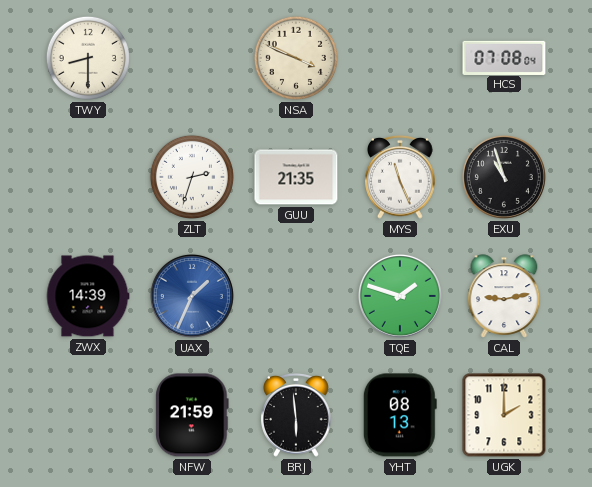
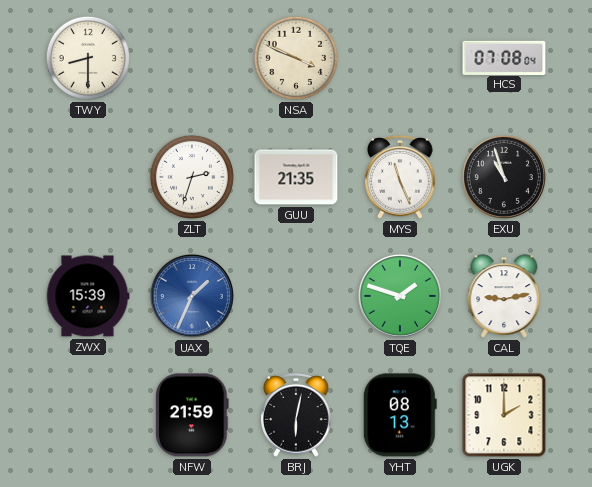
ZWX: 14:39 -> 15:39
BRJ: 5:59 -> 6:02
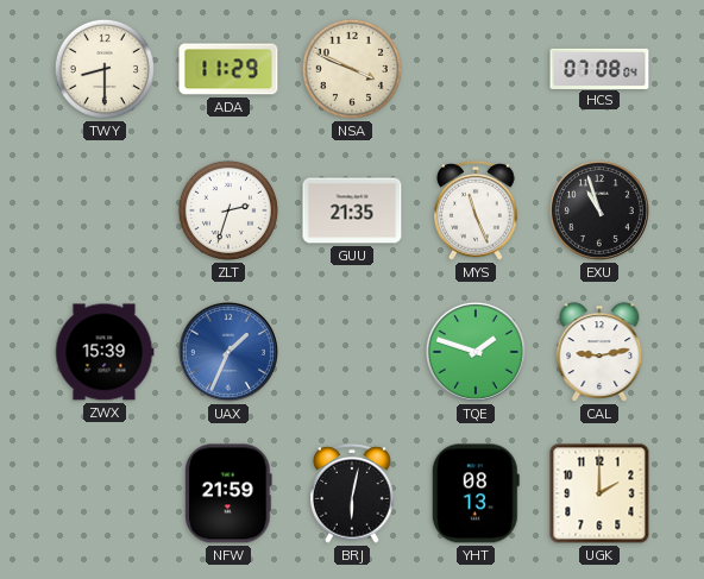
ADA: none -> 11:29
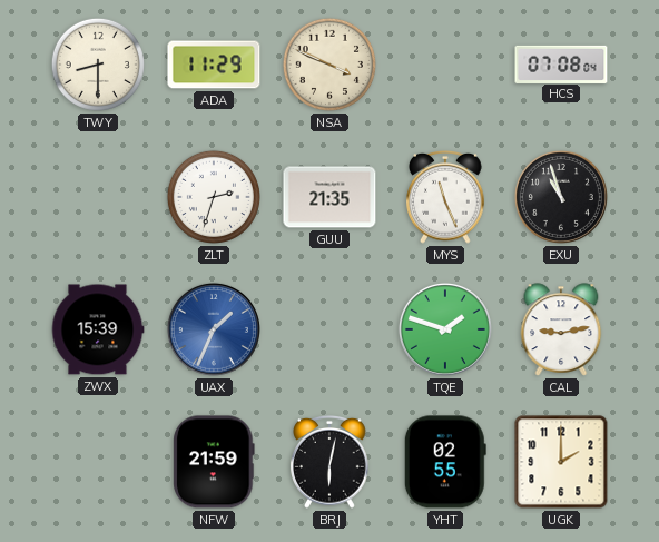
YHT: 08:13 -> 02:55
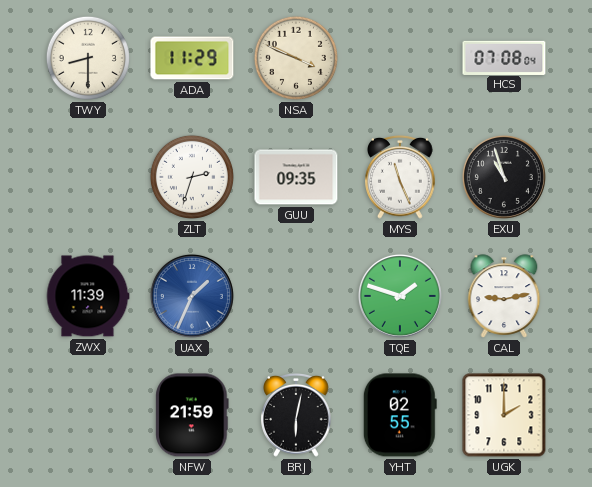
GUU: 21:35 -> 09:35
ZWX: 15:39 -> 11:39
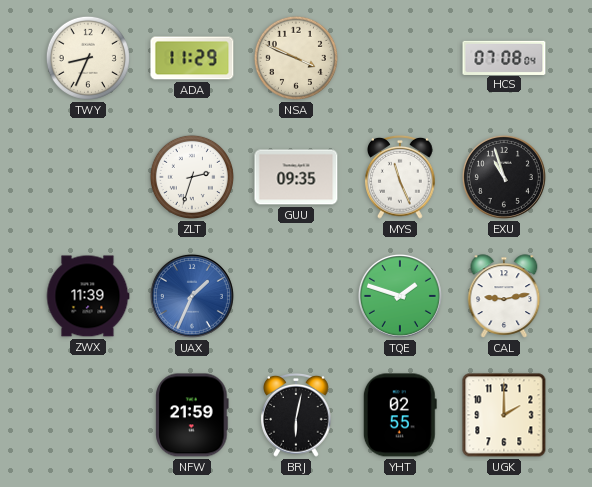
TWY: 8:30 -> 8:34
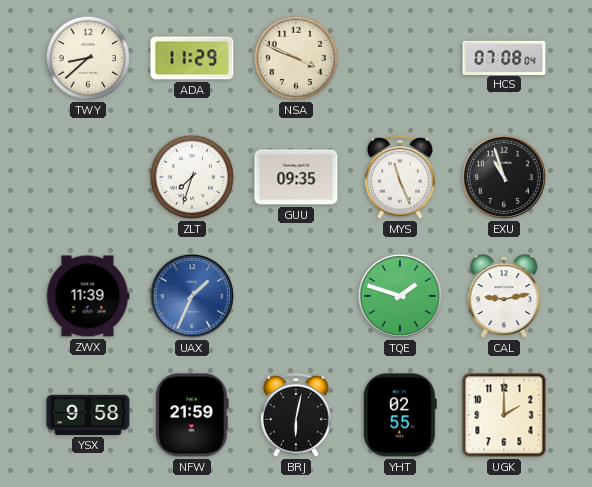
TWY: 8:34 -> 8:38
ZLT: 2:33 -> 7:33
YSX: none -> 9:58
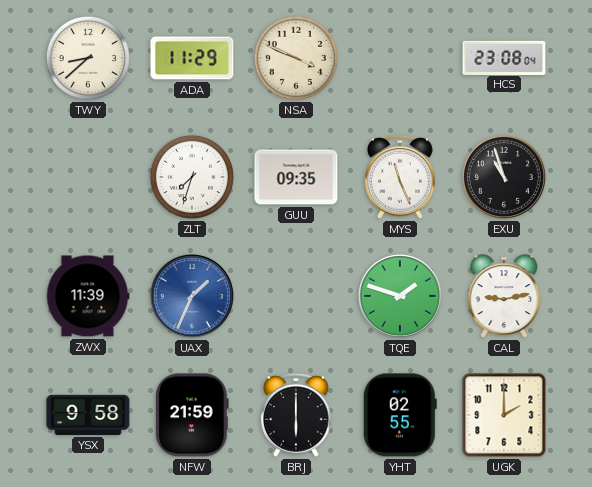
HCS: 07:08 -> 23:08
BRJ: 6:02 -> 6:00
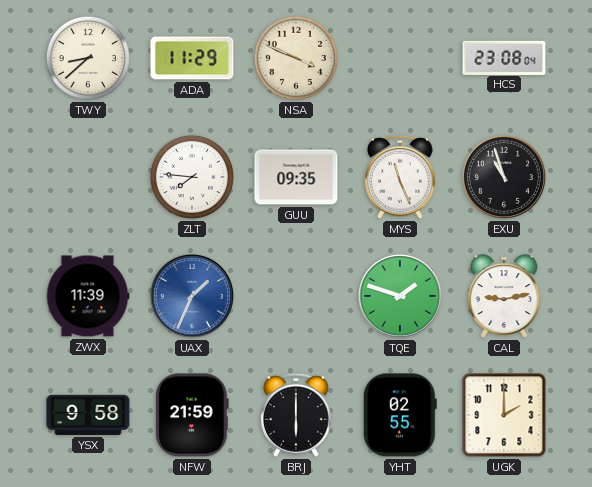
ZLT: 7:33 -> 7:46
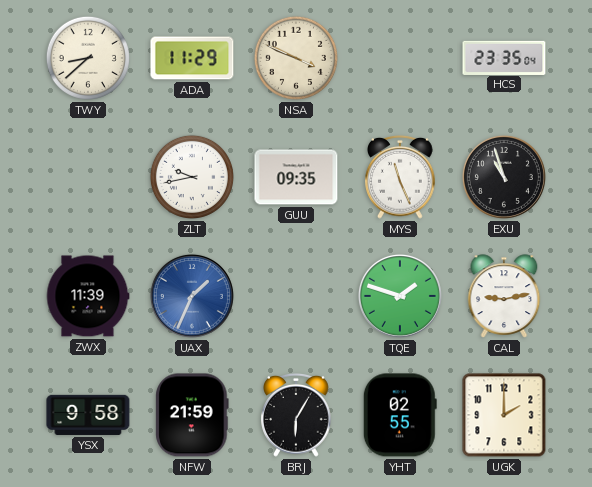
HCS: 23:08 -> 23:35
ZLT: 7:46 -> 9:43
BRJ: 6:00 -> 6:05
